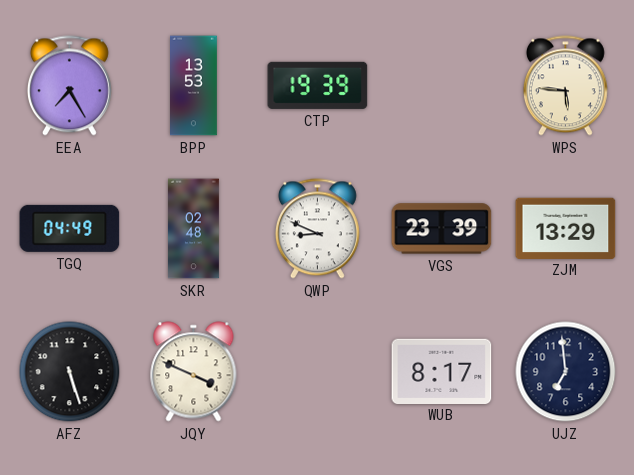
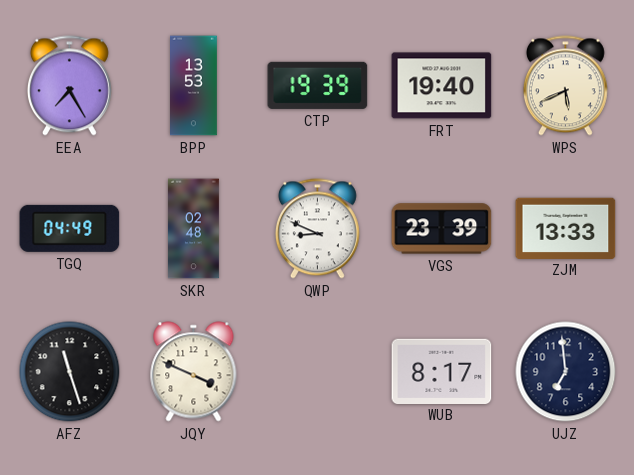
FRT: none -> 19:40
WPS: 5:46 -> 5:41
ZJM: 13:29 -> 13:33
AFZ: 5:27 -> 11:27
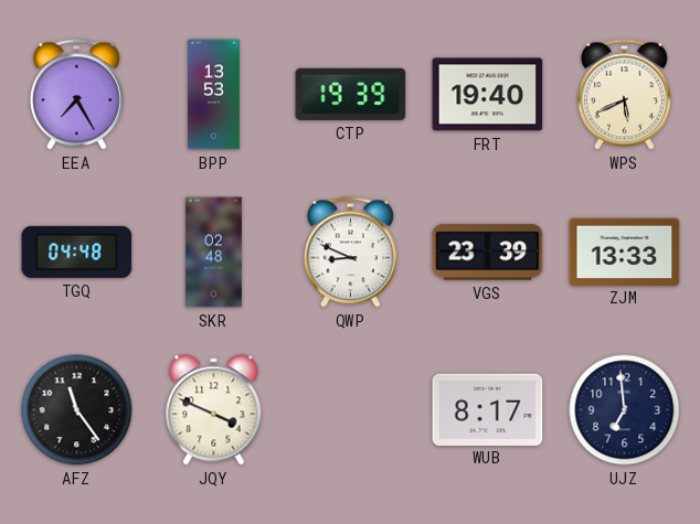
TGQ: 04:49 -> 04:48
AFZ: 11:27 -> 11:24
